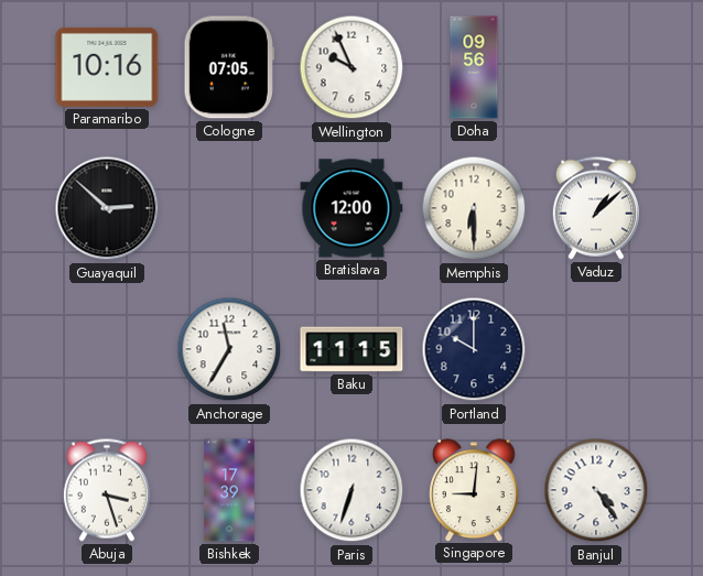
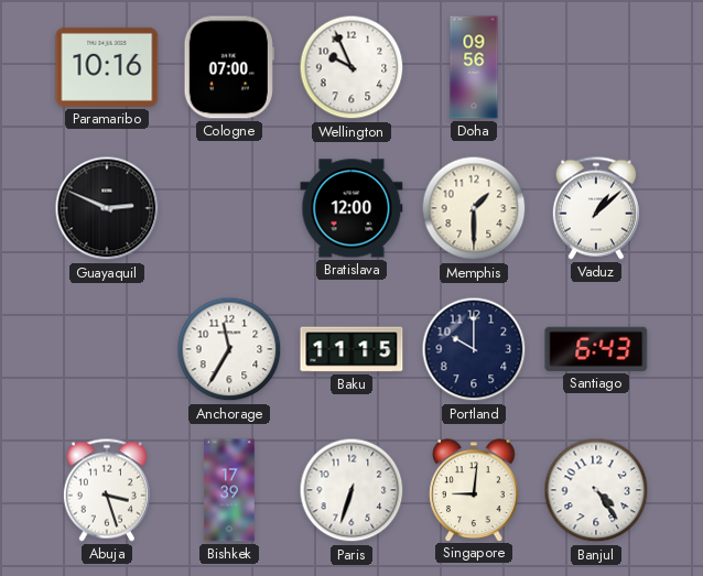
Cologne: 07:05 -> 07:00
Guayaquil: 2:52 -> 2:49
Memphis: 6:30 -> 1:30
Santiago: none -> 6:43
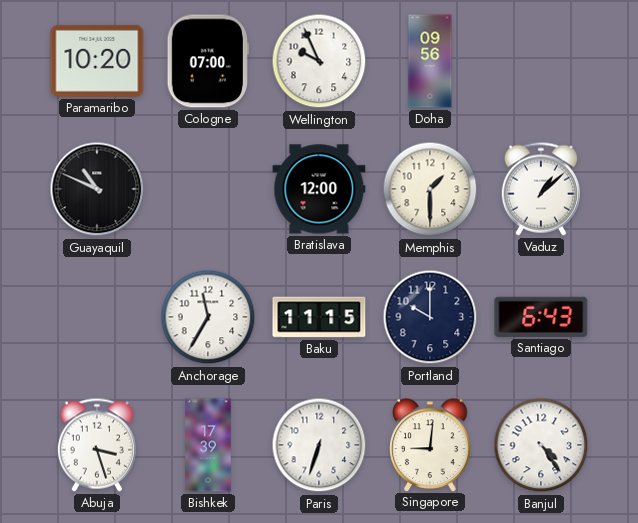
Paramaribo: 10:16 -> 10:20
Guayaquil: 2:49 -> 10:49
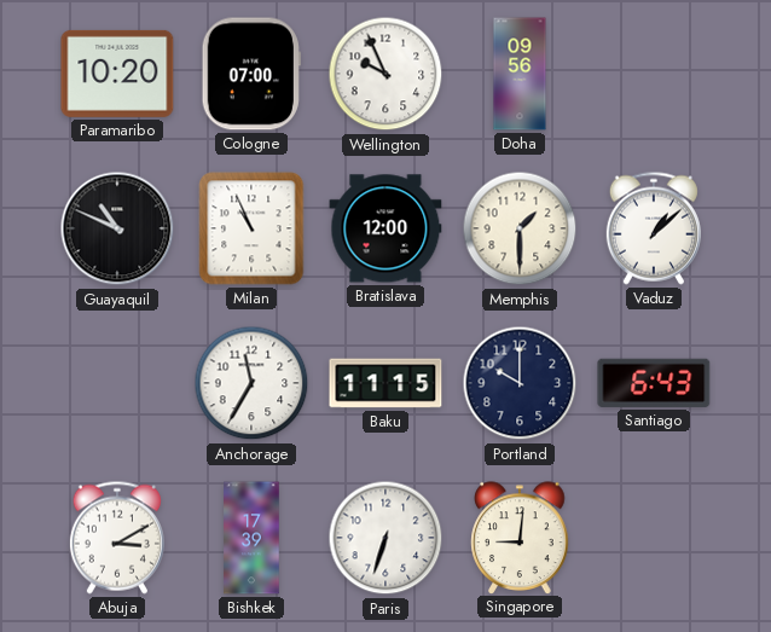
Milan: none -> 10:56
Abuja: 3:27 -> 3:10
Banjul: 4:24 -> none
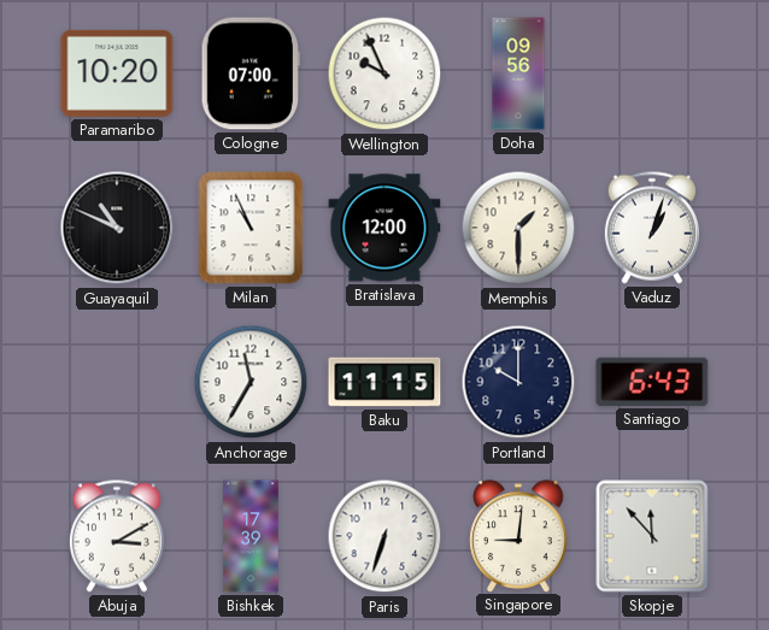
Vaduz: 1:08 -> 1:03
Skopje: none -> 11:53
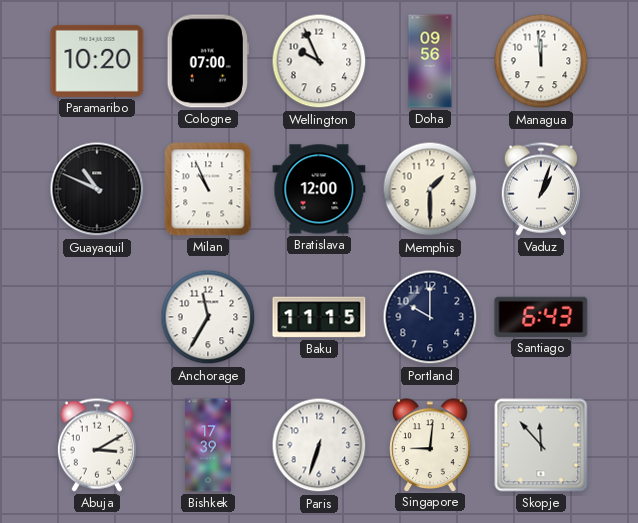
Managua: none -> 11:59
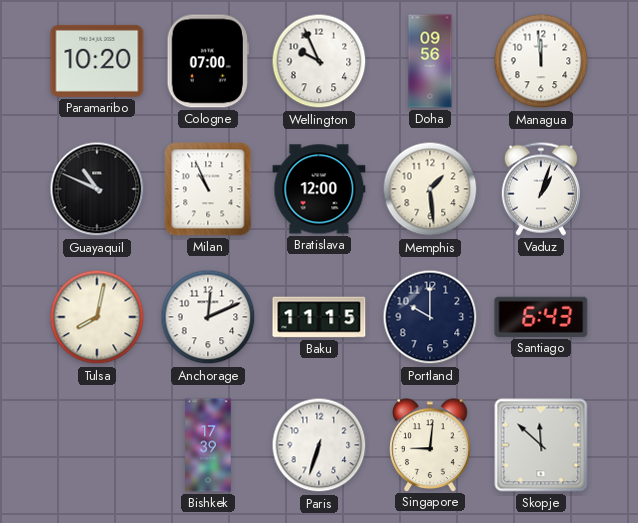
Memphis: 1:30 -> 1:29
Tulsa: none -> 8:02
Anchorage: 11:35 -> 12:11
Abuja: 3:10 -> none
Skopje: 11:53 -> 11:52
